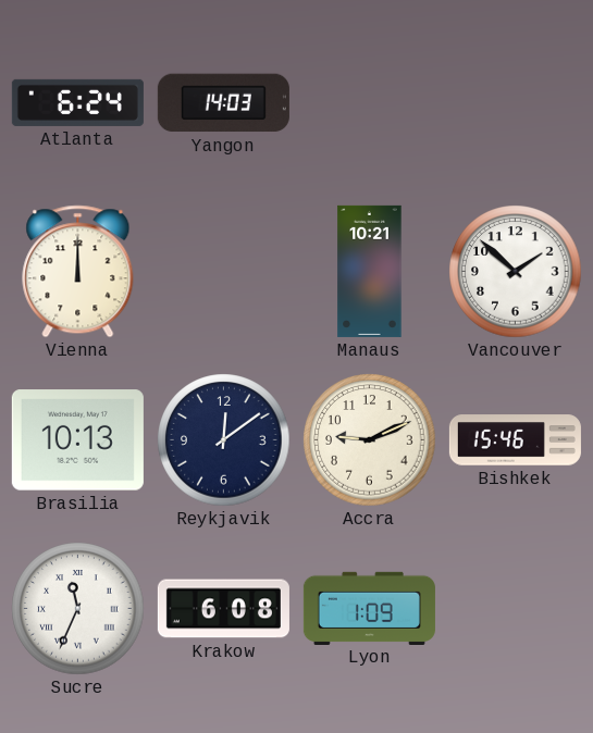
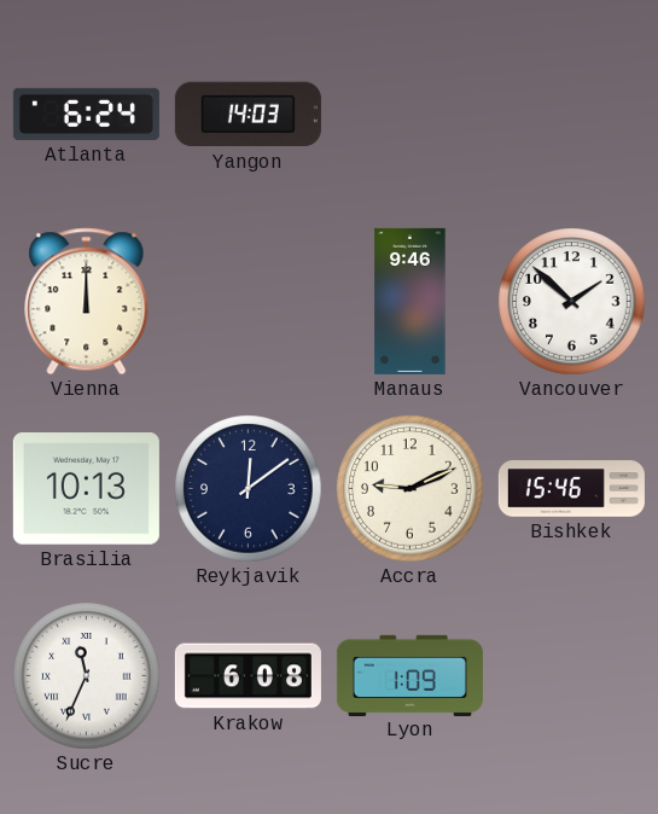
Manaus: 10:21 -> 9:46
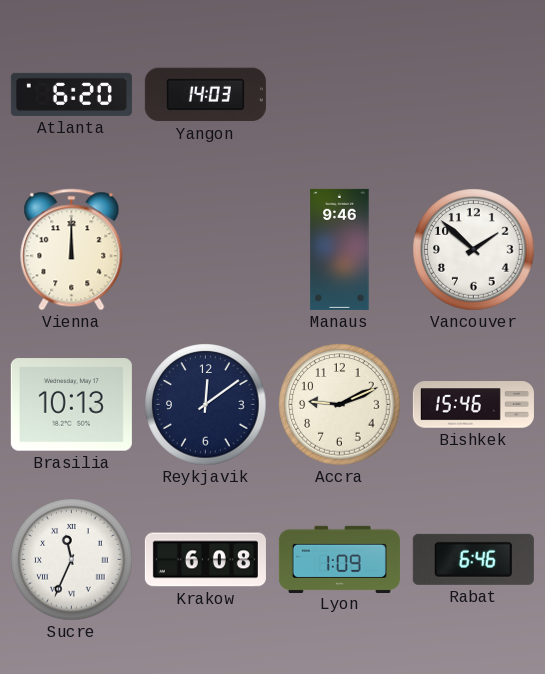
Atlanta: 6:24 -> 6:20
Rabat: none -> 6:46
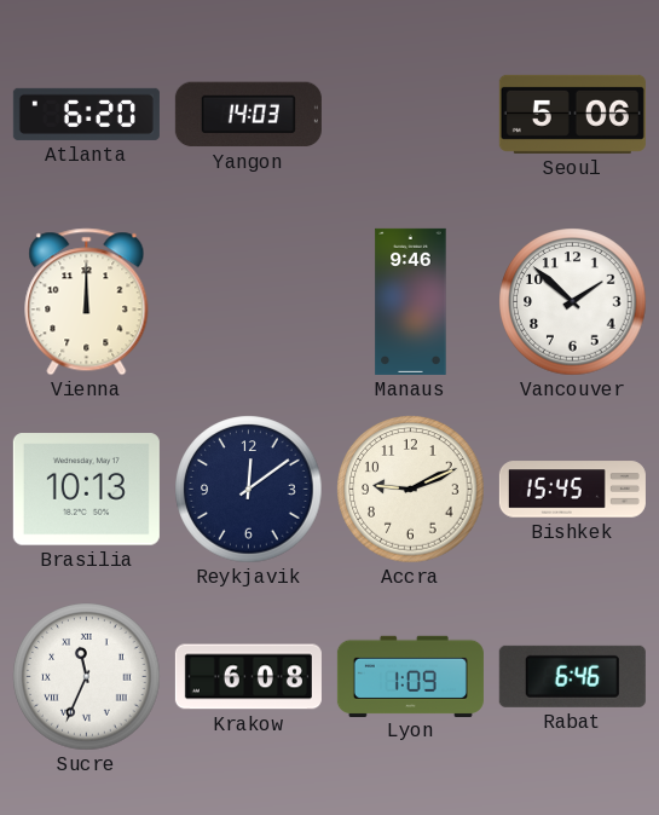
Seoul: none -> 5:06
Bishkek: 15:46 -> 15:45
